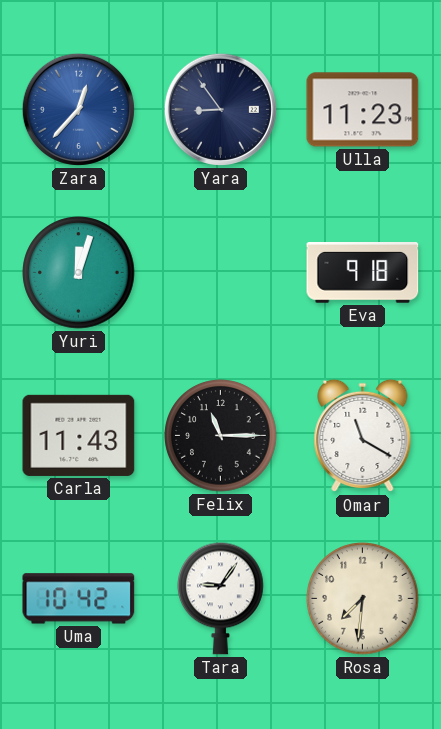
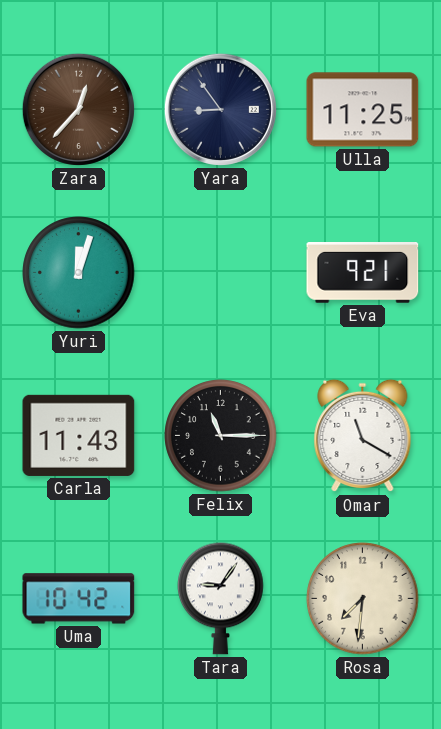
Zara dial: blue -> brown
Ulla: 11:23 -> 11:25
Eva: 9:18 -> 9:21
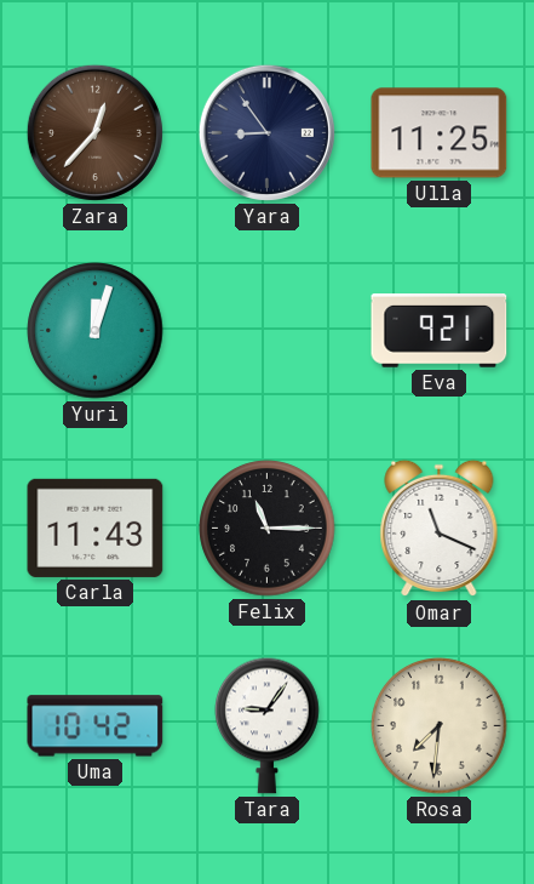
Omar: 11:20 -> 11:19
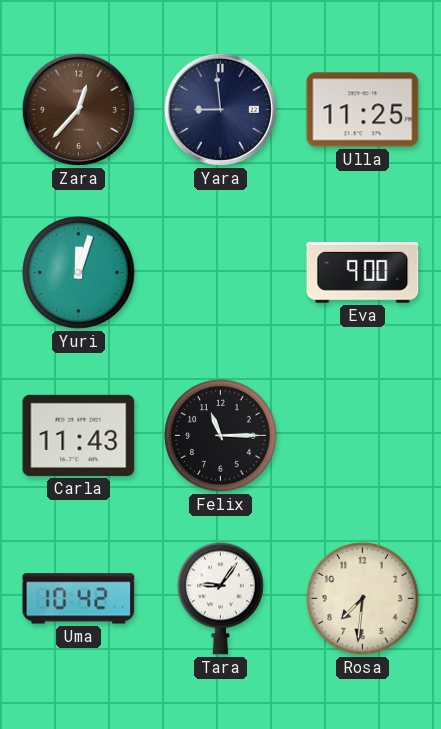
Yara: 8:54 -> 8:59
Eva: 9:21 -> 9:00
Omar: 11:19 -> none
